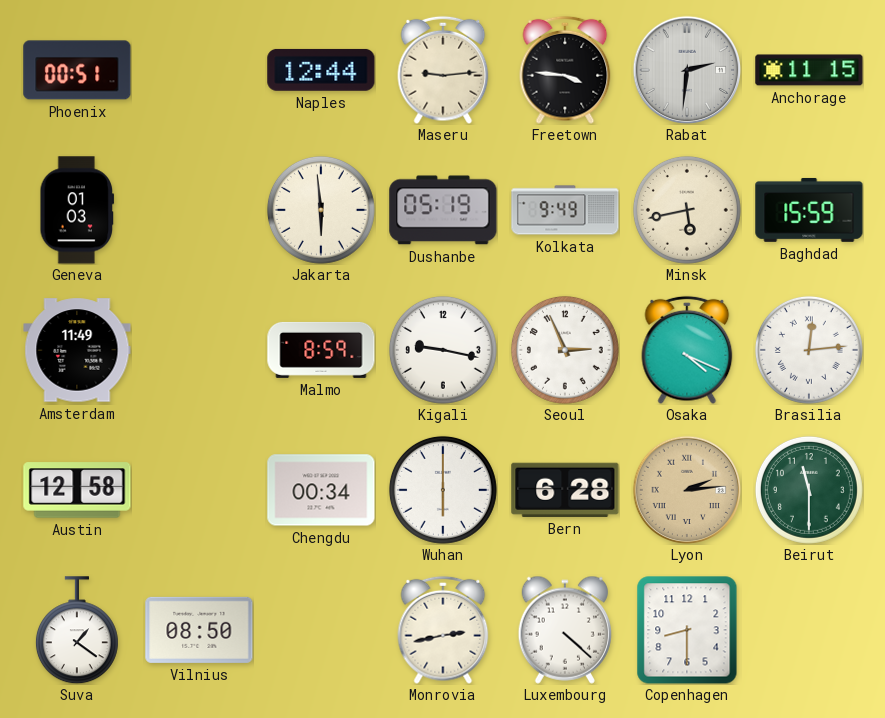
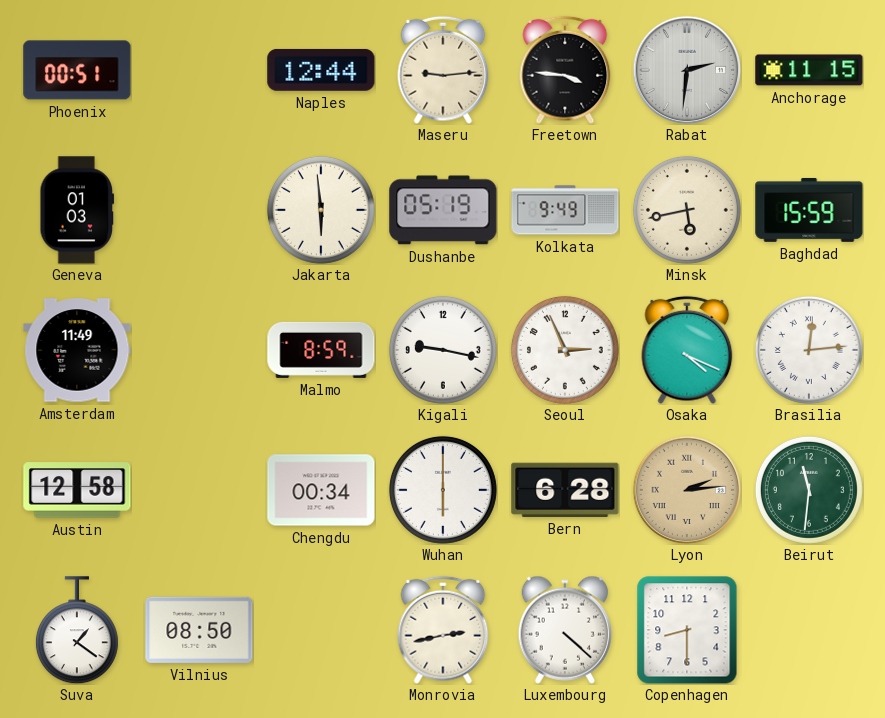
Beirut: 11:30 -> 11:31
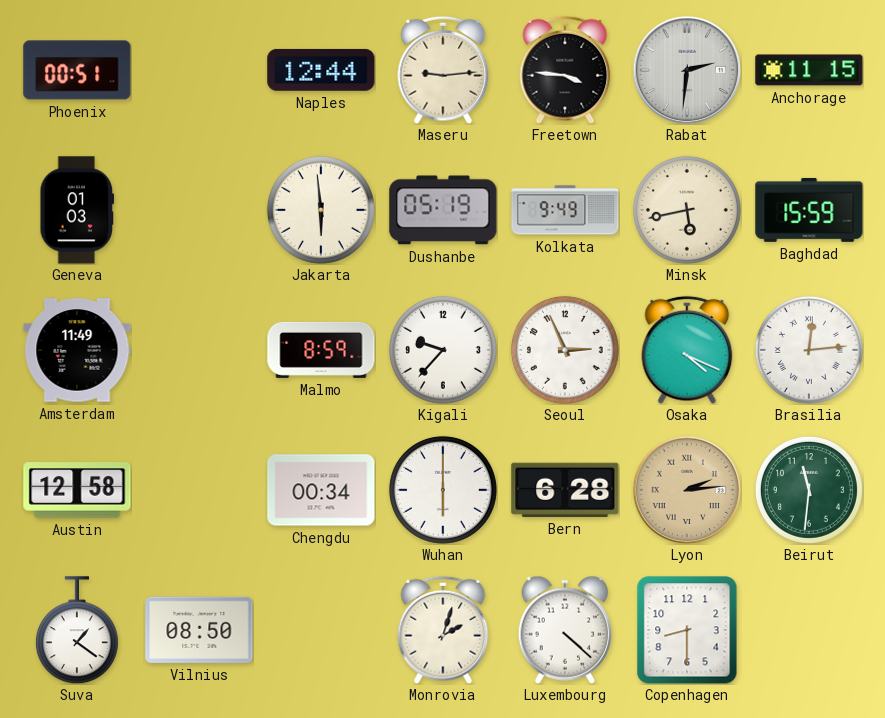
Kigali: 9:17 -> 9:37
Monrovia: 2:43 -> 2:03
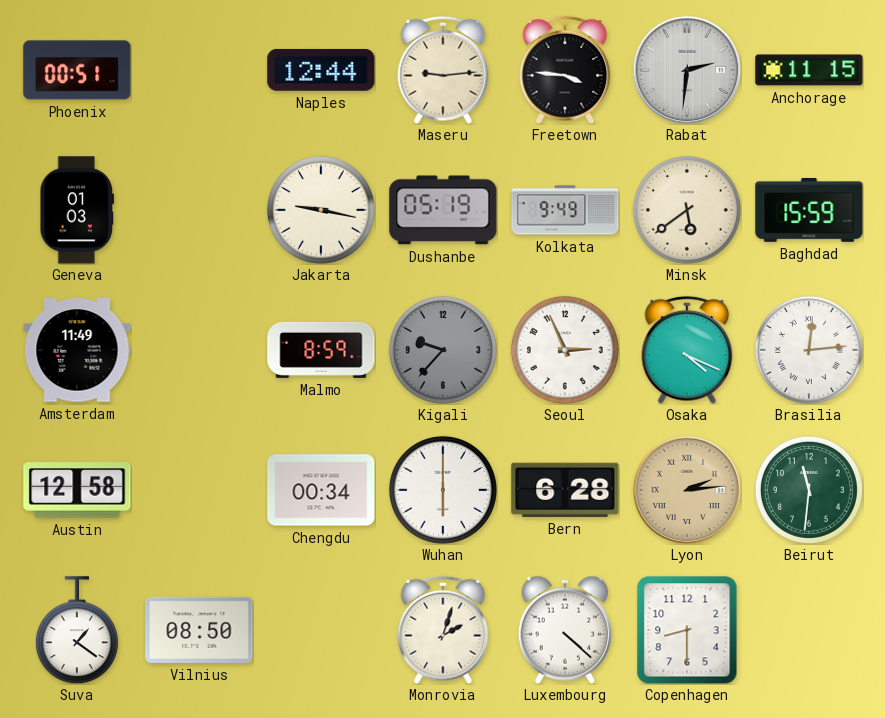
Jakarta: 5:59 -> 9:17
Minsk: 5:43 -> 5:39
Kigali dial: white -> grey
